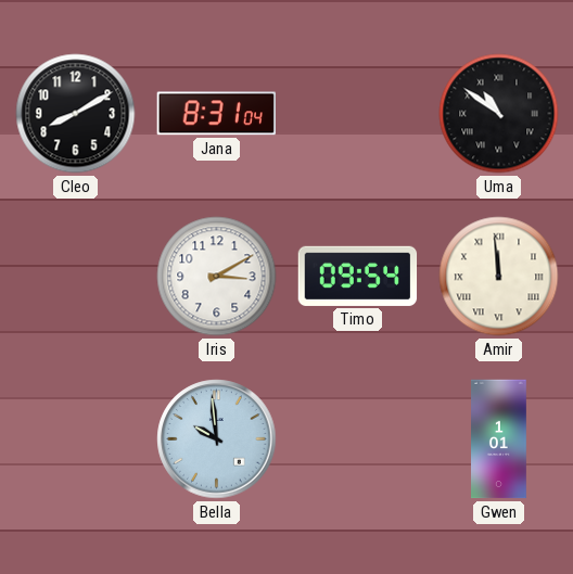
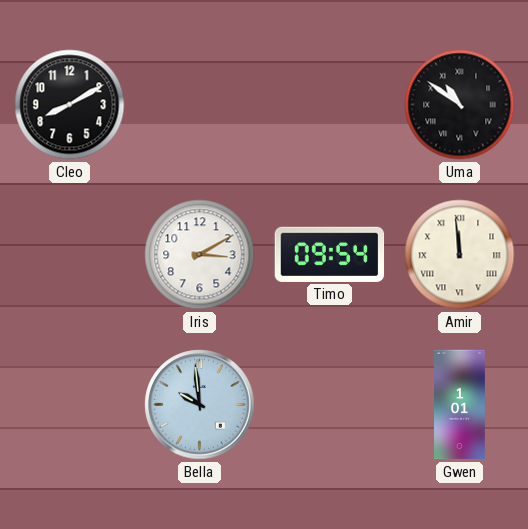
Jana: 8:31 -> none
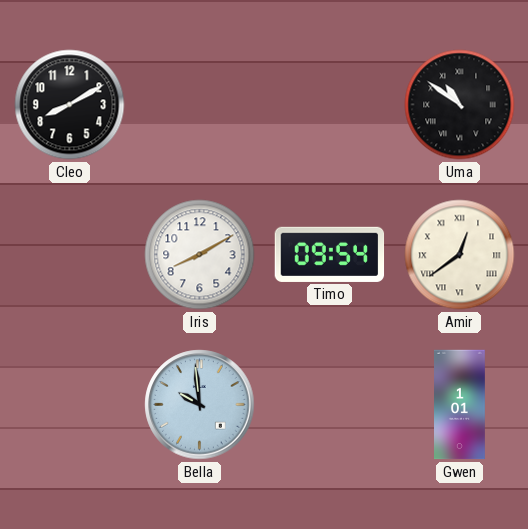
Iris: 3:10 -> 8:10
Amir: 11:59 -> 12:39
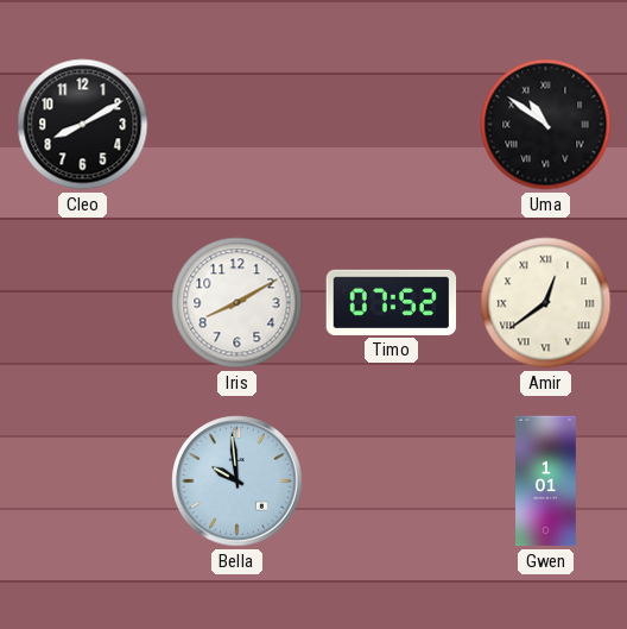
Timo: 09:54 -> 07:52
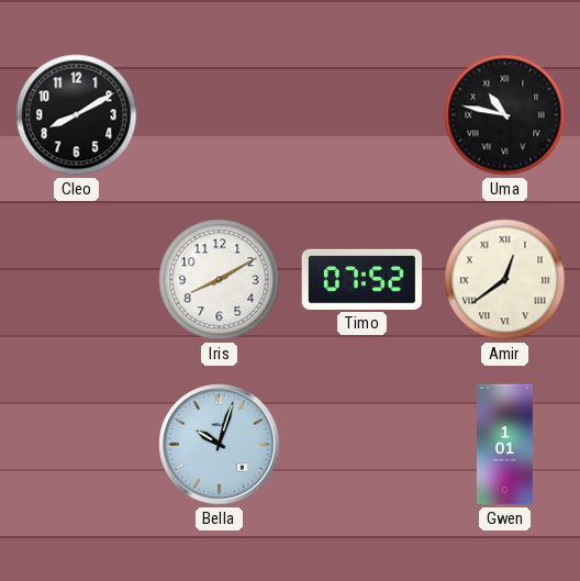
Uma: 10:51 -> 10:47
Bella: 9:59 -> 10:03
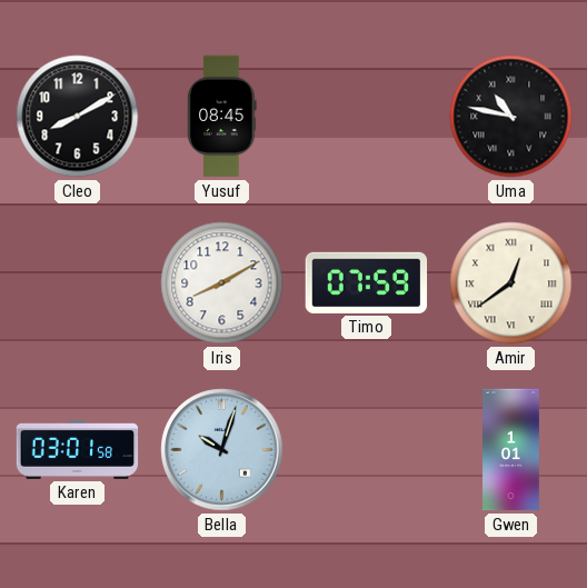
Yusuf: none -> 08:45
Timo: 07:52 -> 07:59
Karen: none -> 03:01
